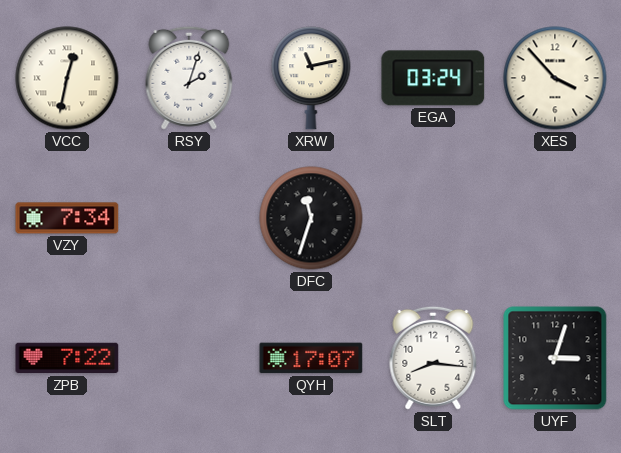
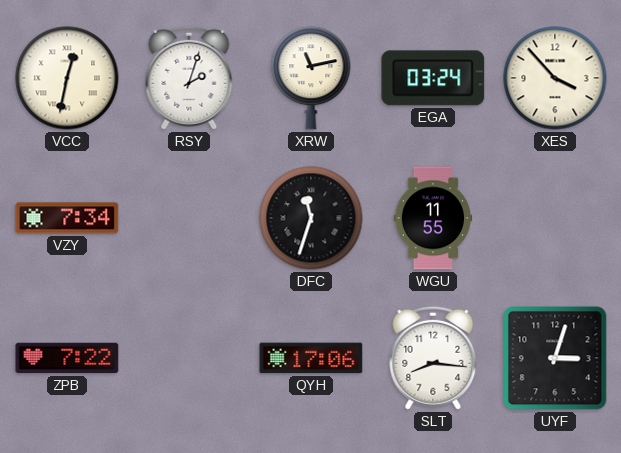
WGU: none -> 11:55
QYH: 17:07 -> 17:06
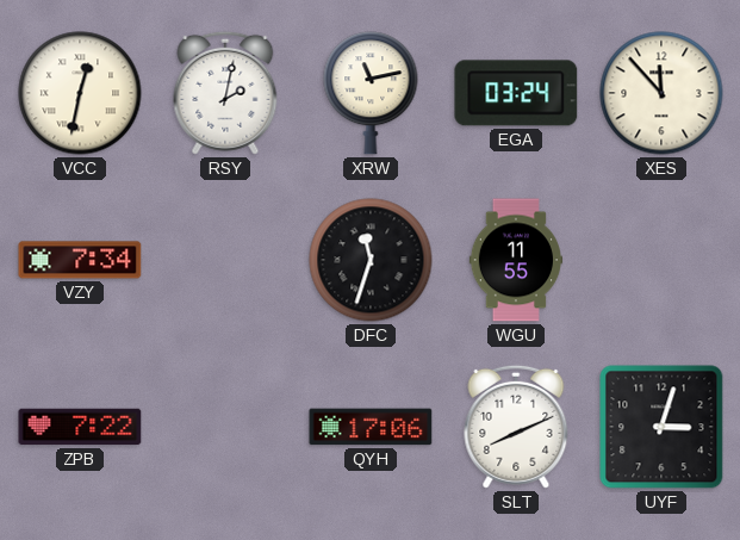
RSY: 2:03 -> 2:02
XES: 3:53 -> 11:53
SLT: 8:16 -> 8:11
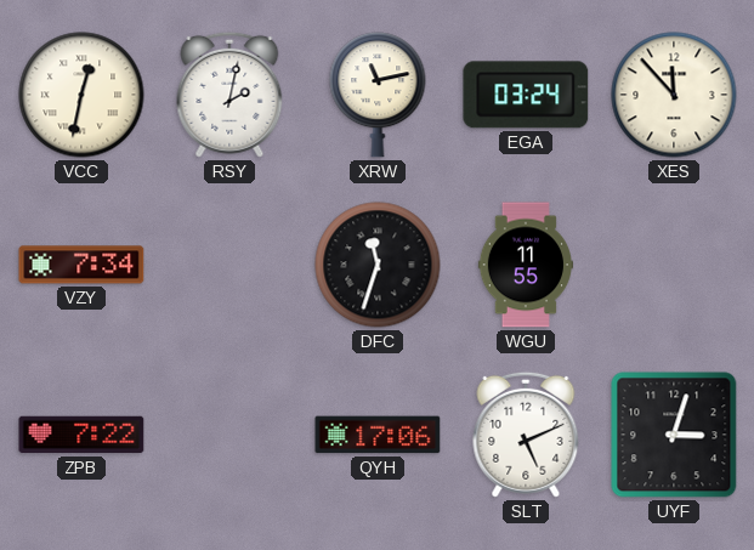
SLT: 8:11 -> 5:11
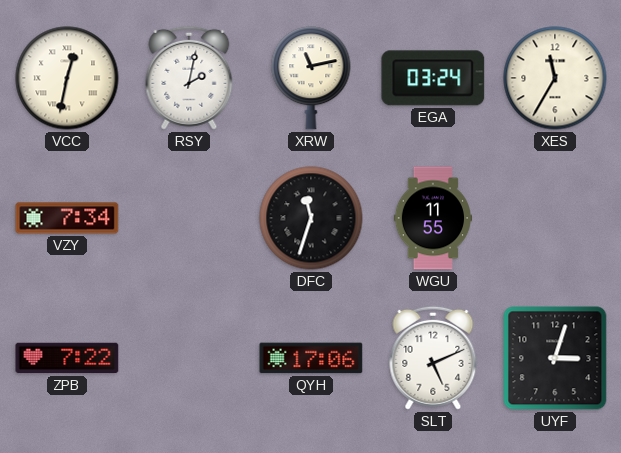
XES: 11:53 -> 11:35
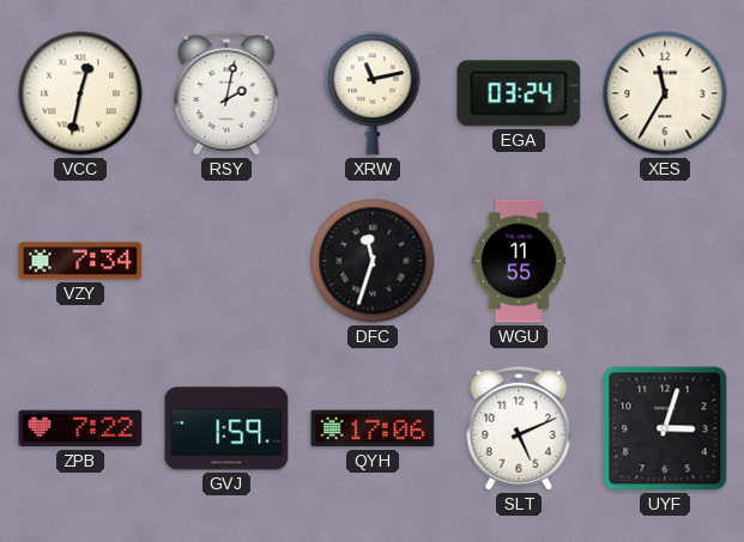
GVJ: none -> 1:59
